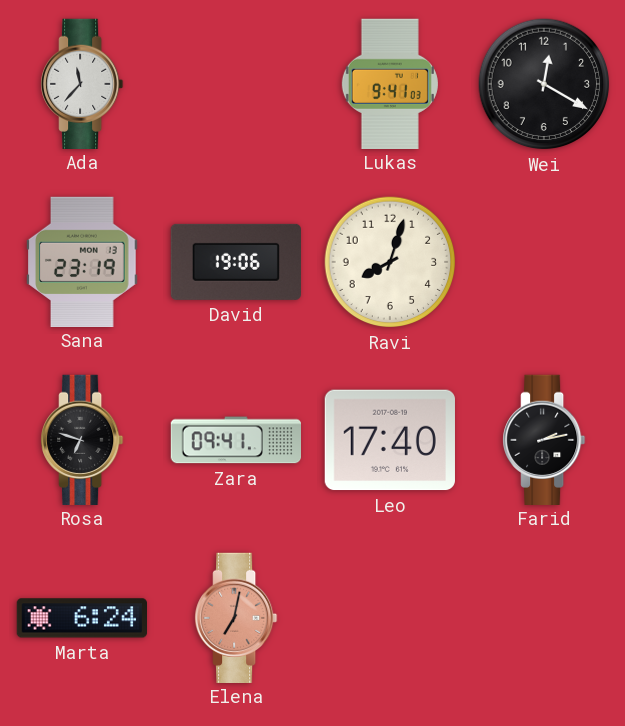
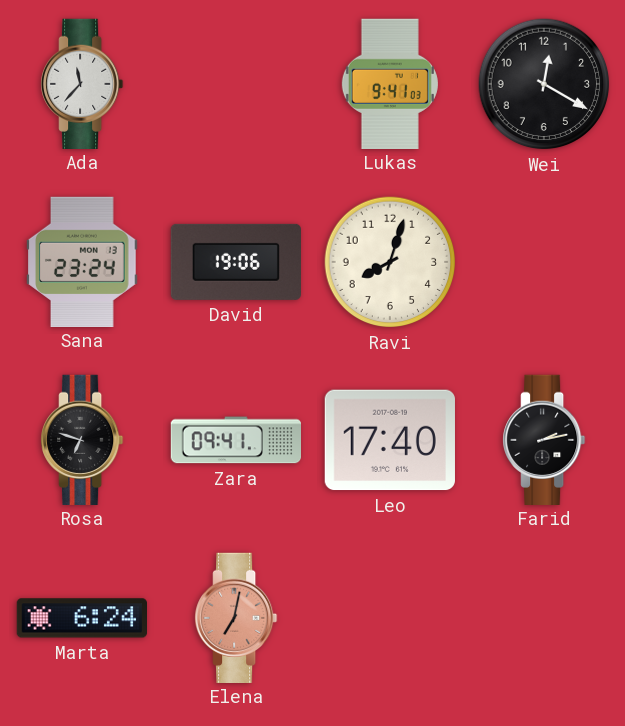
Sana: 23:19 -> 23:24
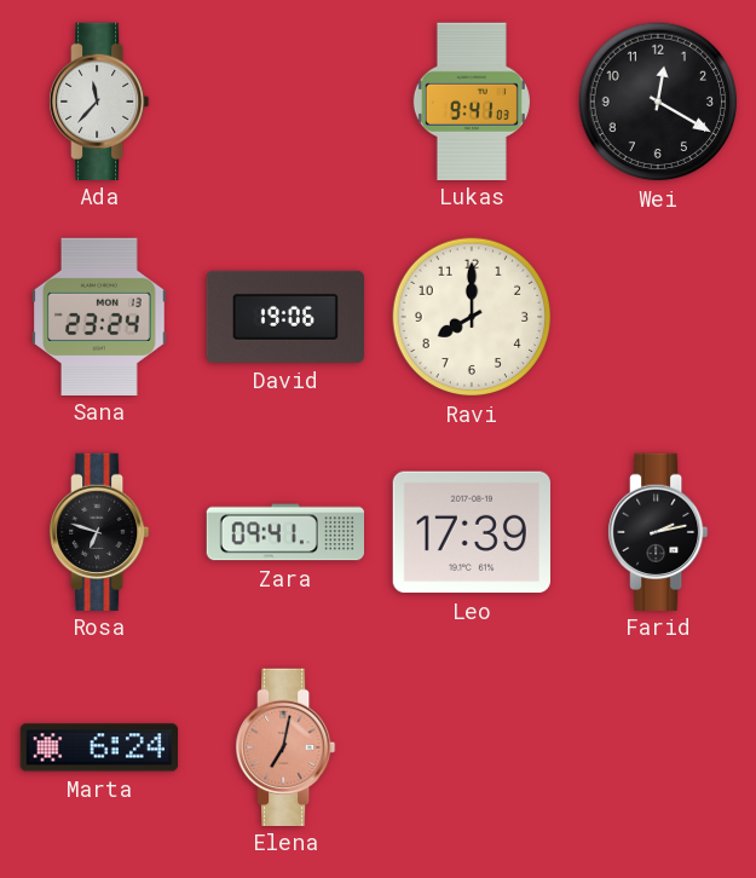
Ravi: 8:03 -> 8:00
Leo: 17:40 -> 17:39
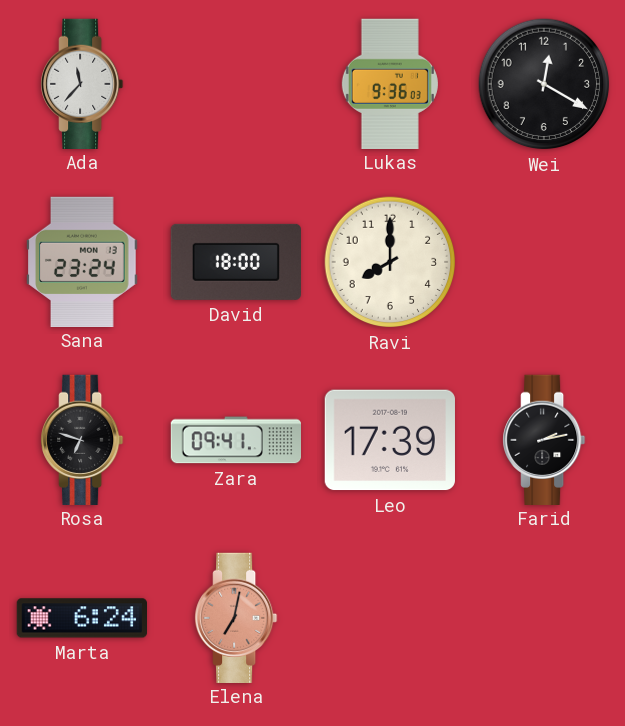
Lukas: 9:41 -> 9:36
David: 19:06 -> 18:00
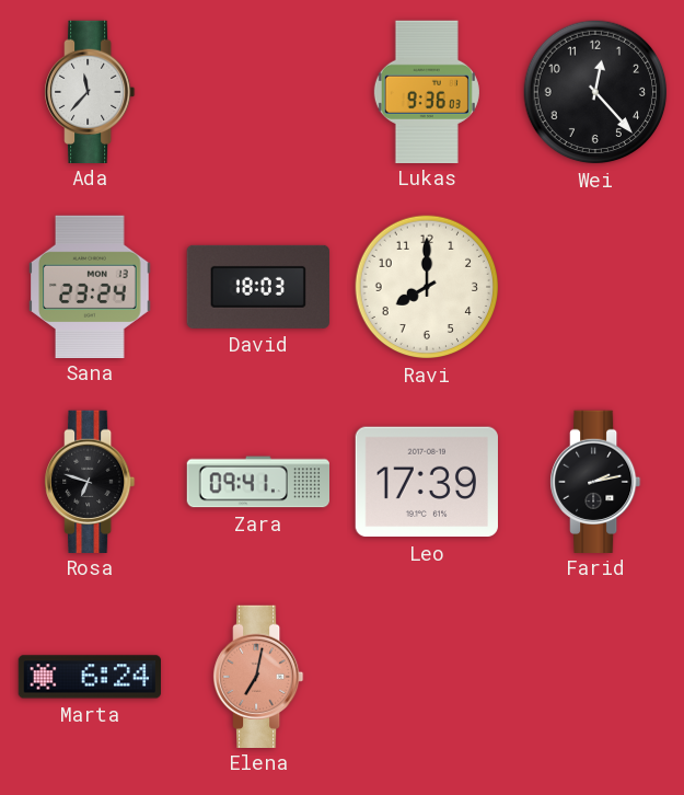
Wei: 12:20 -> 12:23
David: 18:00 -> 18:03
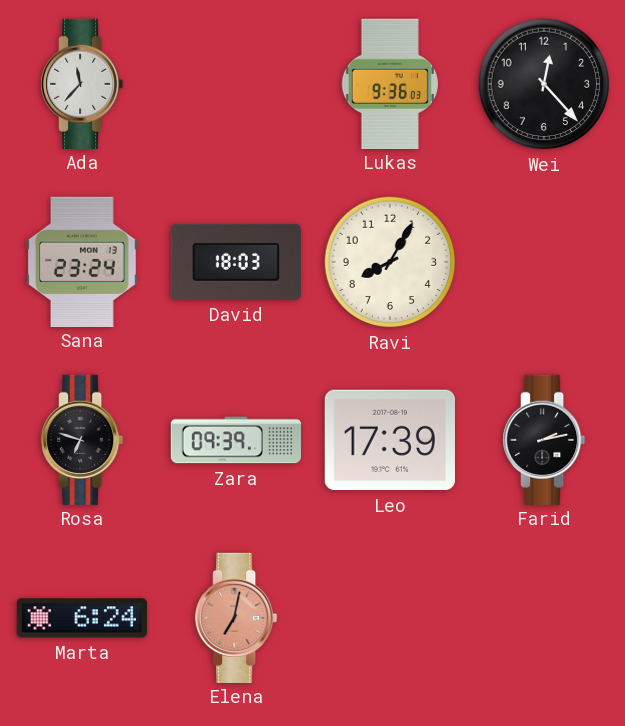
Ravi: 8:00 -> 8:05
Zara: 09:41 -> 09:39
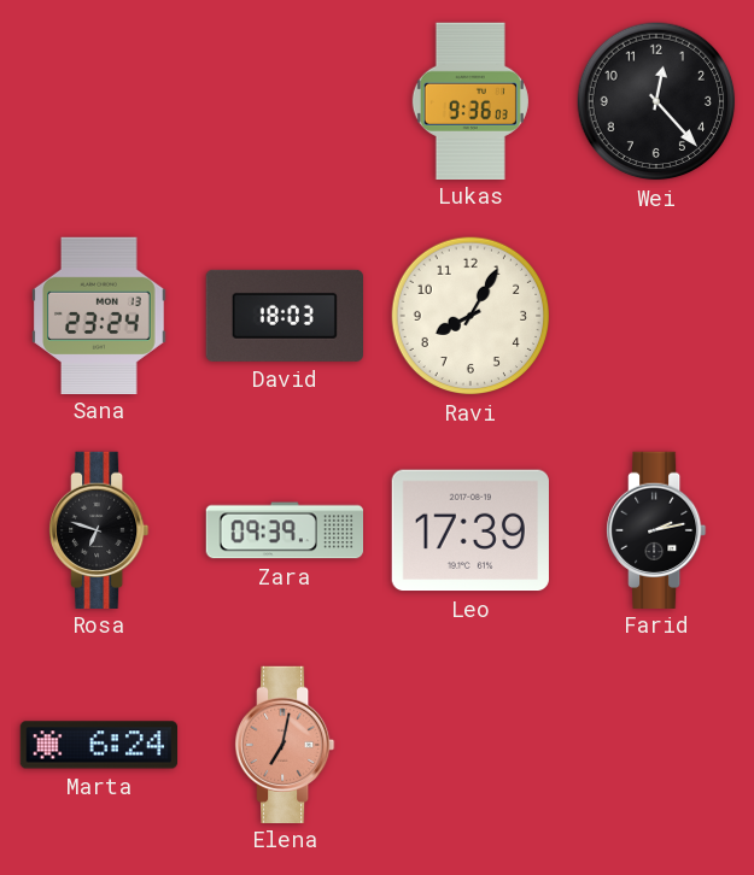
Ada: 11:37 -> none
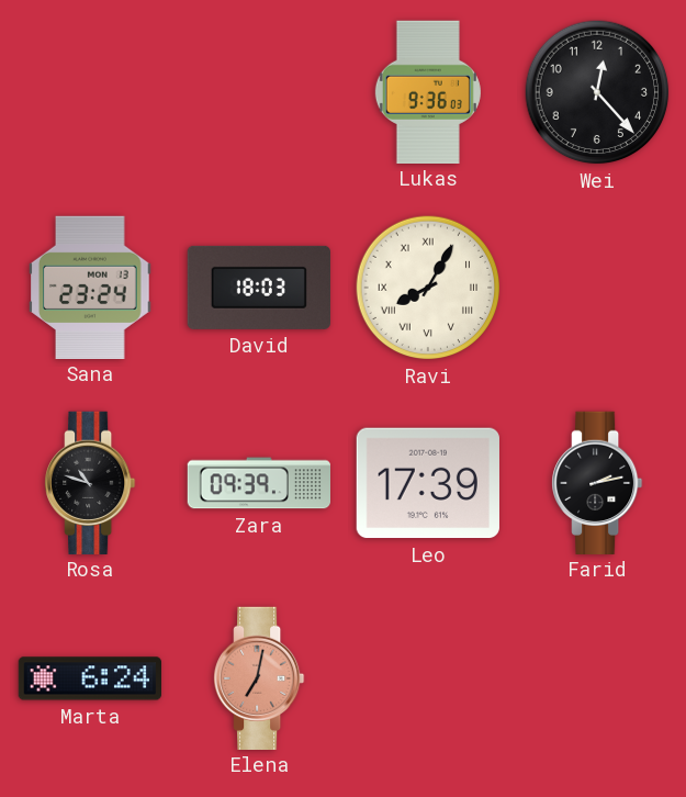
Ravi numerals: Arabic -> Roman
Rosa: 6:48 -> 10:48
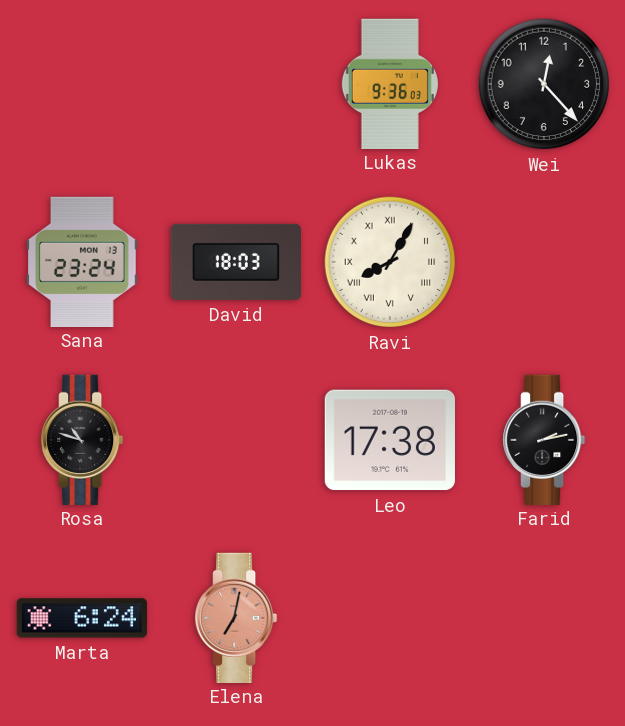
Zara: 09:39 -> none
Leo: 17:39 -> 17:38
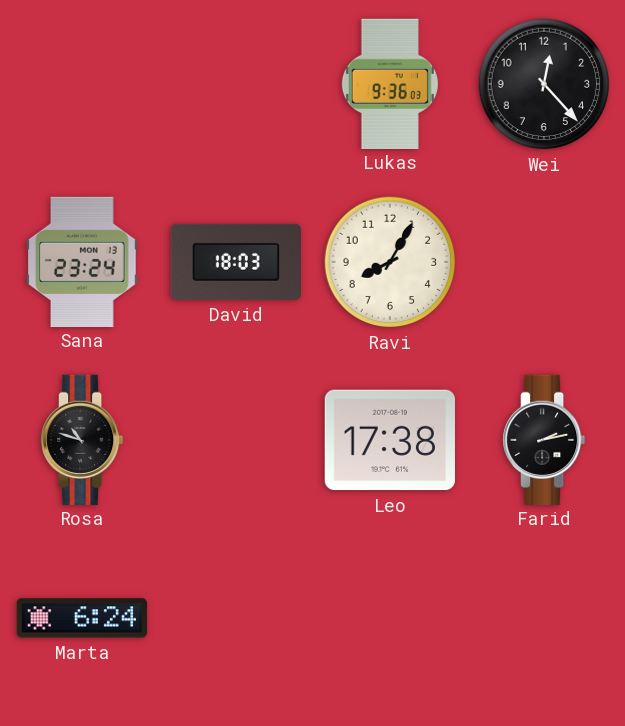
Ravi numerals: Roman -> Arabic
Elena: 7:02 -> none
